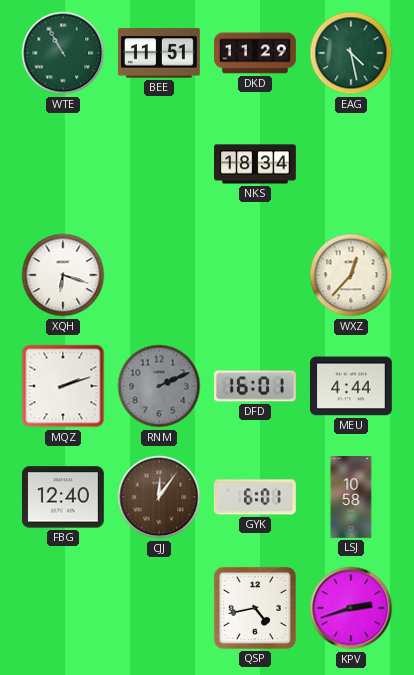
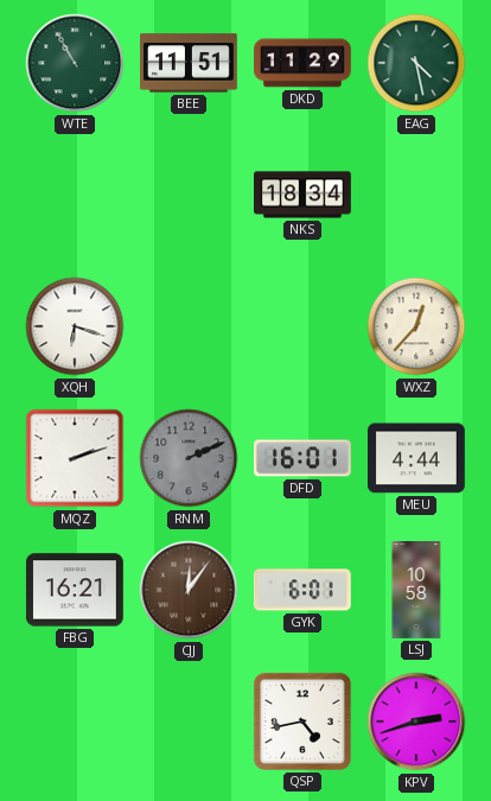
FBG: 12:40 -> 16:21
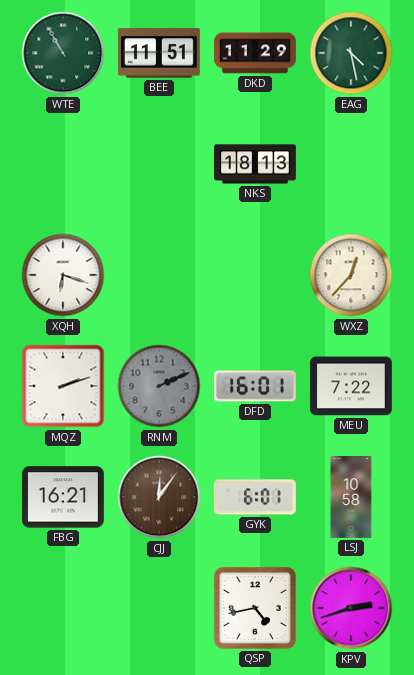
NKS: 18:34 -> 18:13
MEU: 4:44 -> 7:22
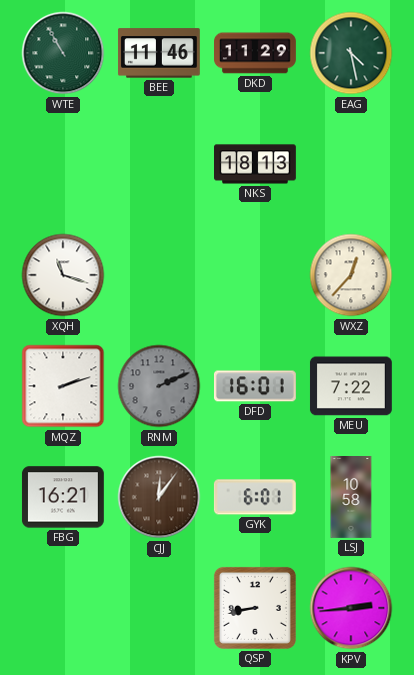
BEE: 11:51 -> 11:46
XQH: 6:18 -> 11:18
QSP: 4:43 -> 8:43
KPV: 2:42 -> 2:44
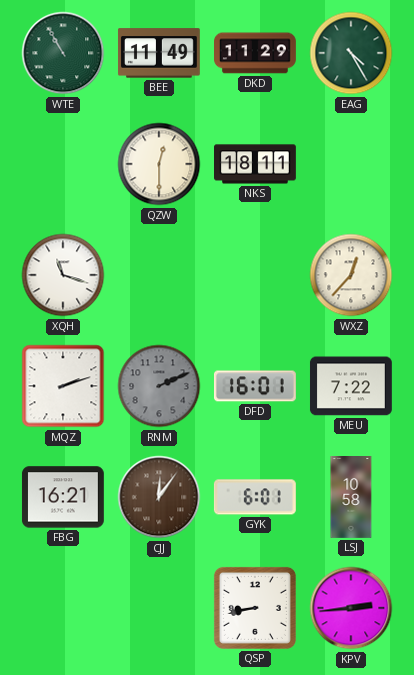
BEE: 11:46 -> 11:49
EAG: 4:28 -> 4:25
QZW: none -> 12:30
NKS: 18:13 -> 18:11
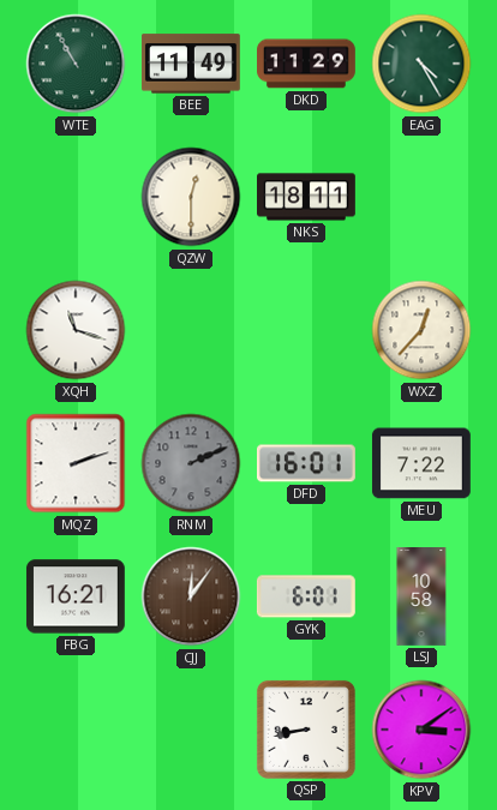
KPV: 2:44 -> 3:09
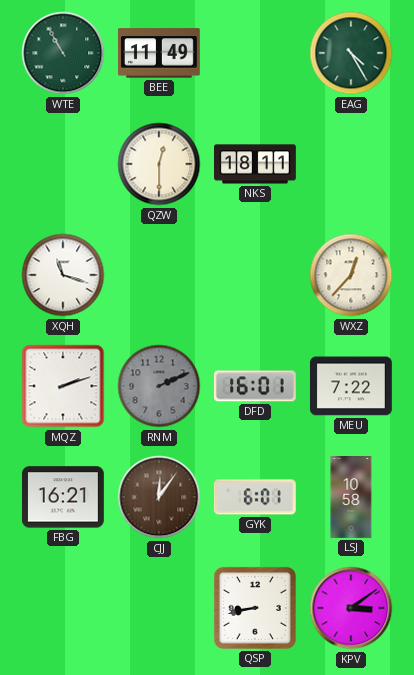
DKD: 11:29 -> none
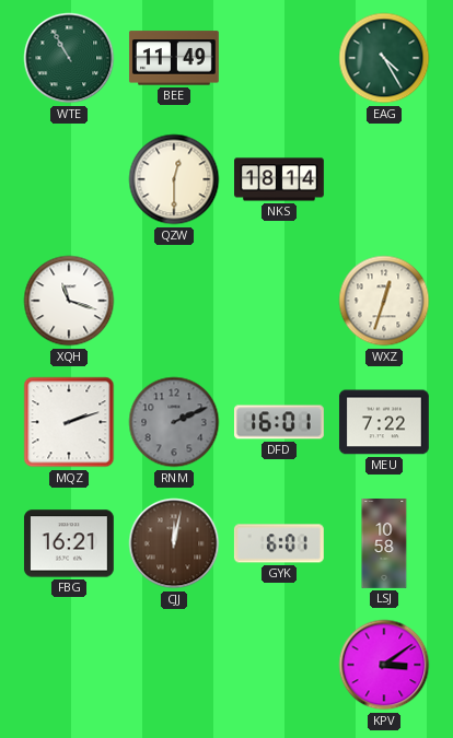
NKS: 18:11 -> 18:14
WXZ: 12:37 -> 12:33
CJJ: 12:06 -> 12:02
QSP: 8:43 -> none
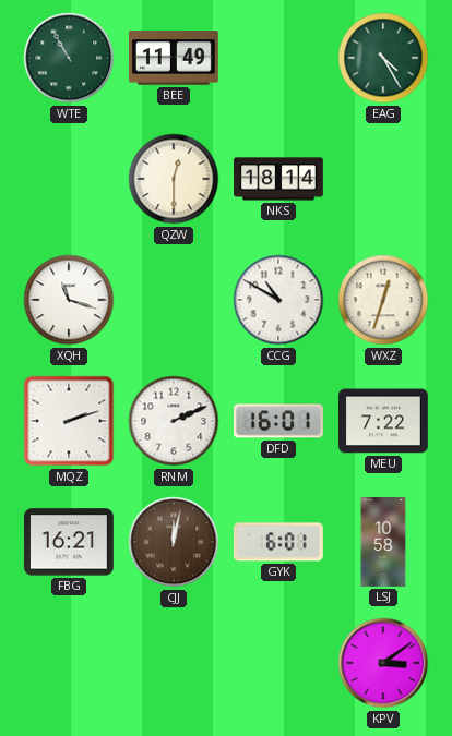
CCG: none -> 10:50
RNM dial: grey -> white
